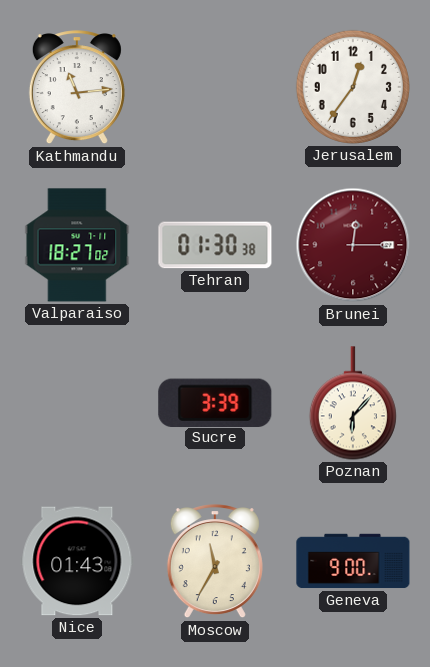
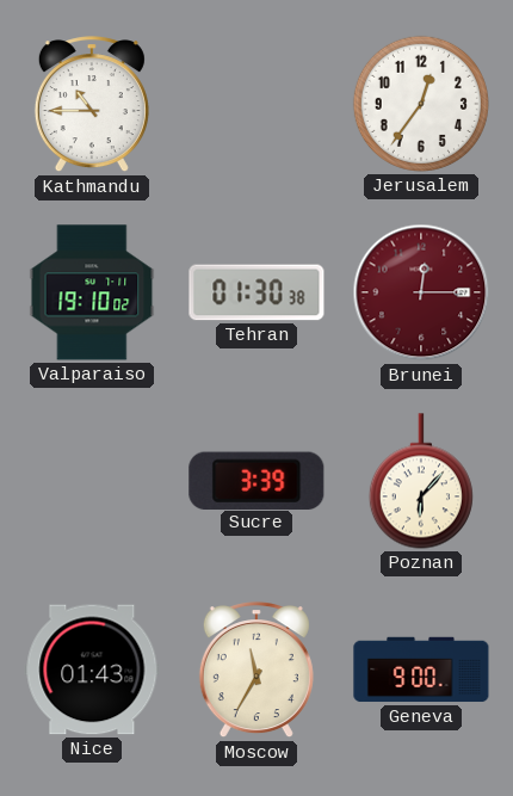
Kathmandu: 11:14 -> 10:45
Valparaiso: 18:27 -> 19:10
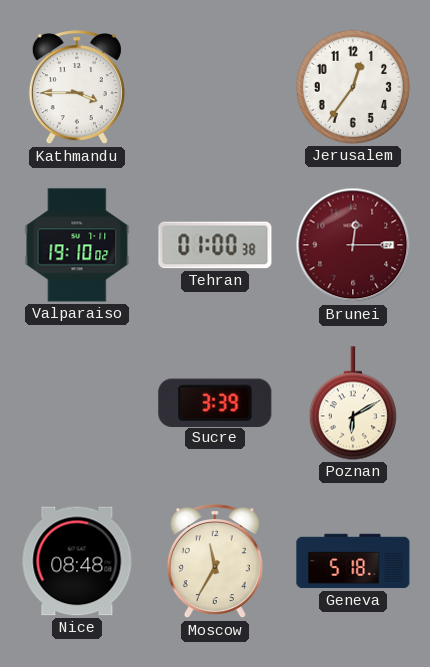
Kathmandu: 10:45 -> 3:45
Tehran: 01:30 -> 01:00
Poznan: 6:07 -> 6:10
Nice: 01:43 -> 08:48
Geneva: 9:00 -> 5:18
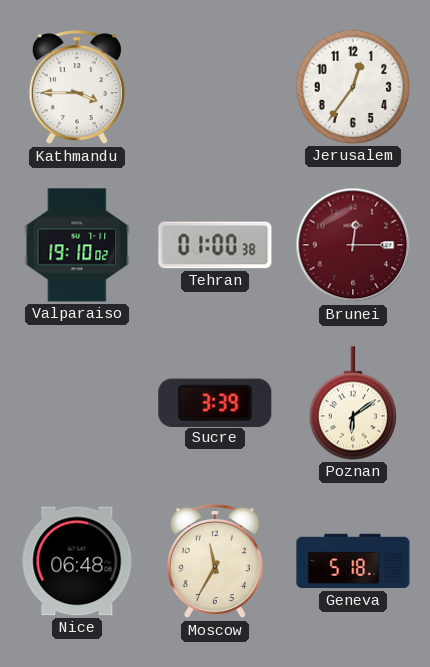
Poznan: 6:10 -> 6:09
Nice: 08:48 -> 06:48
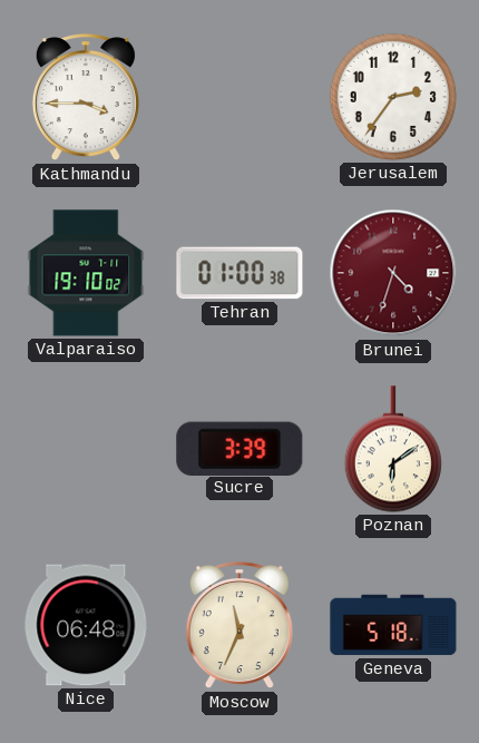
Jerusalem: 12:36 -> 2:36
Brunei: 12:15 -> 4:33
Moscow: 11:35 -> 11:34
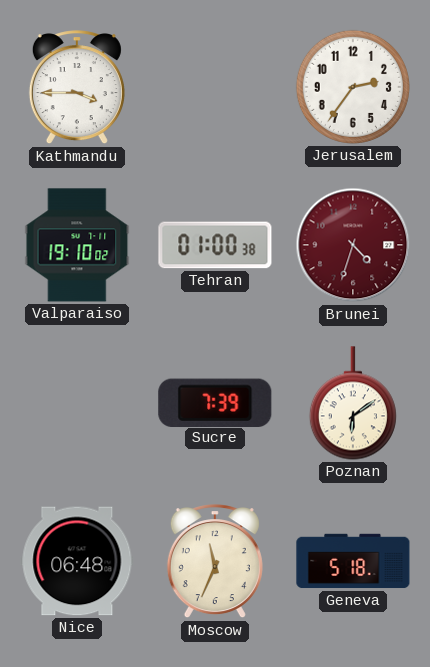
Sucre: 3:39 -> 7:39
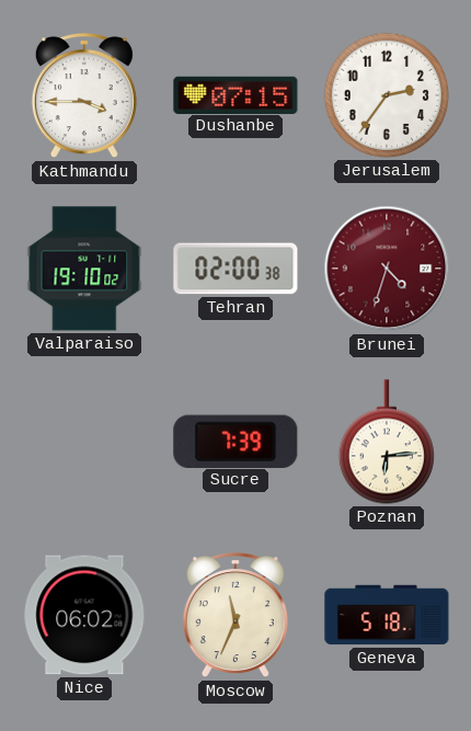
Dushanbe: none -> 07:15
Tehran: 01:00 -> 02:00
Poznan: 6:09 -> 6:14
Nice: 06:48 -> 06:02
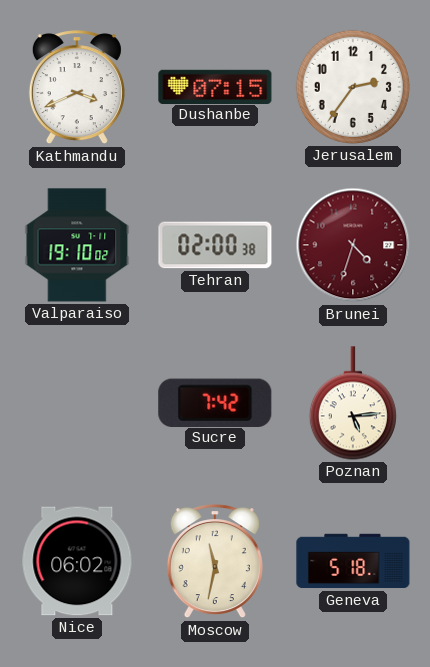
Kathmandu: 3:45 -> 3:41
Sucre: 7:39 -> 7:42
Poznan: 6:14 -> 5:14
Moscow: 11:34 -> 11:32
